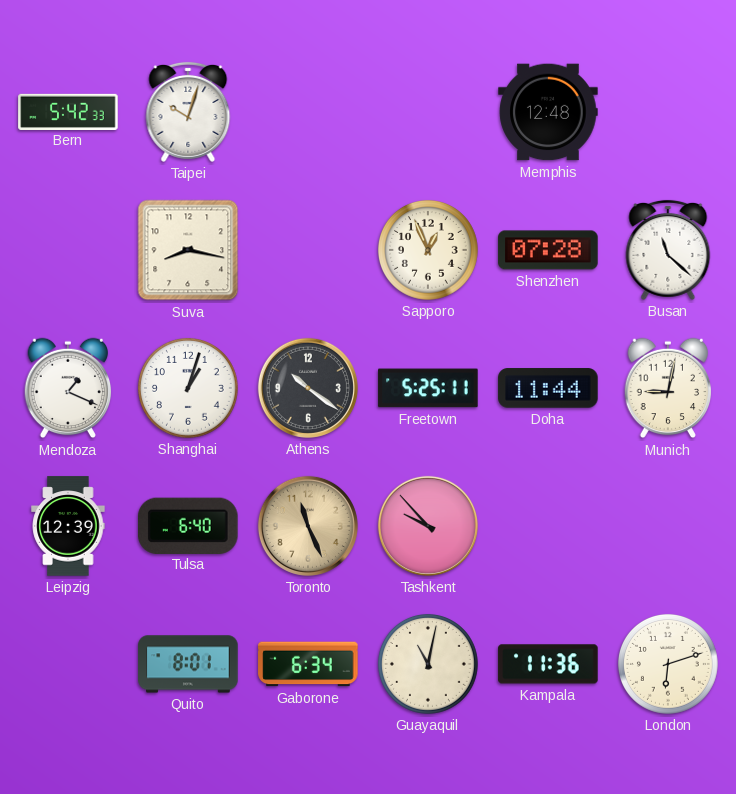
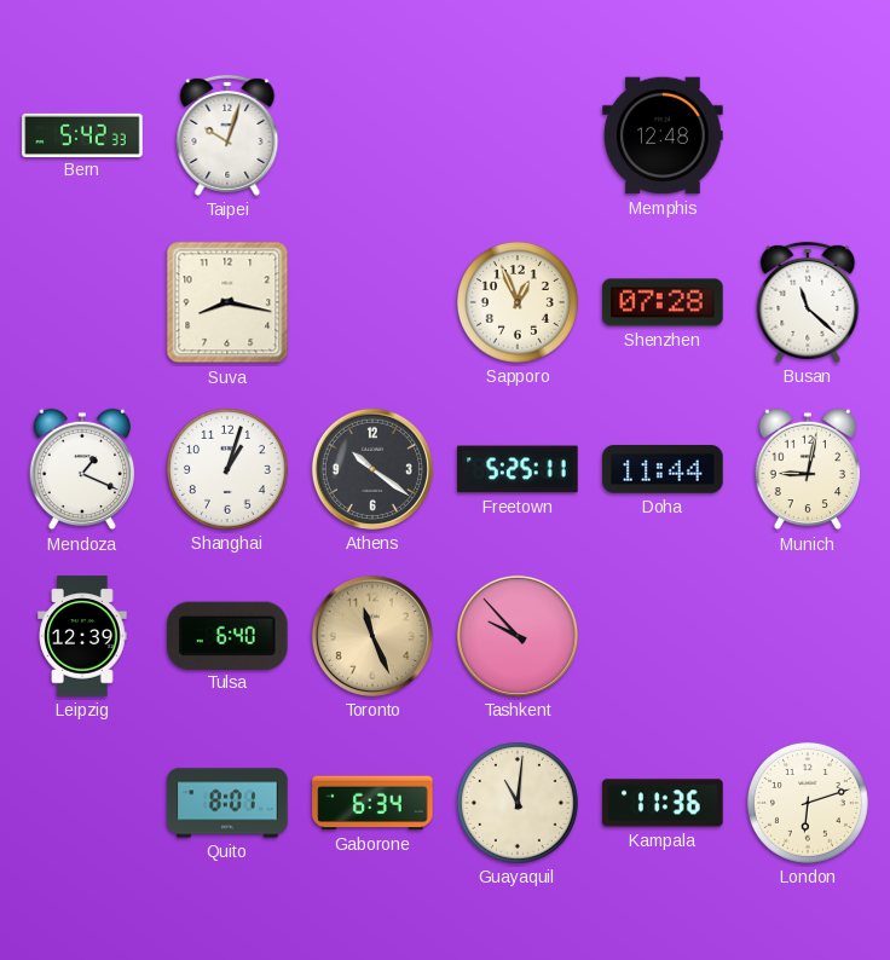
Guayaquil: 11:02 -> 11:01
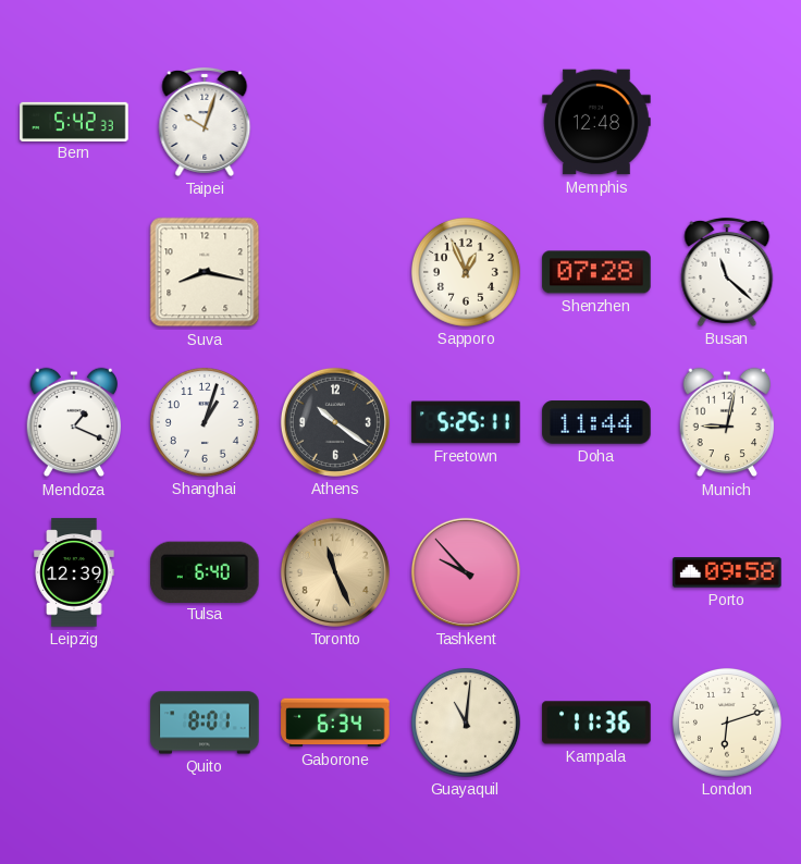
Porto: none -> 09:58
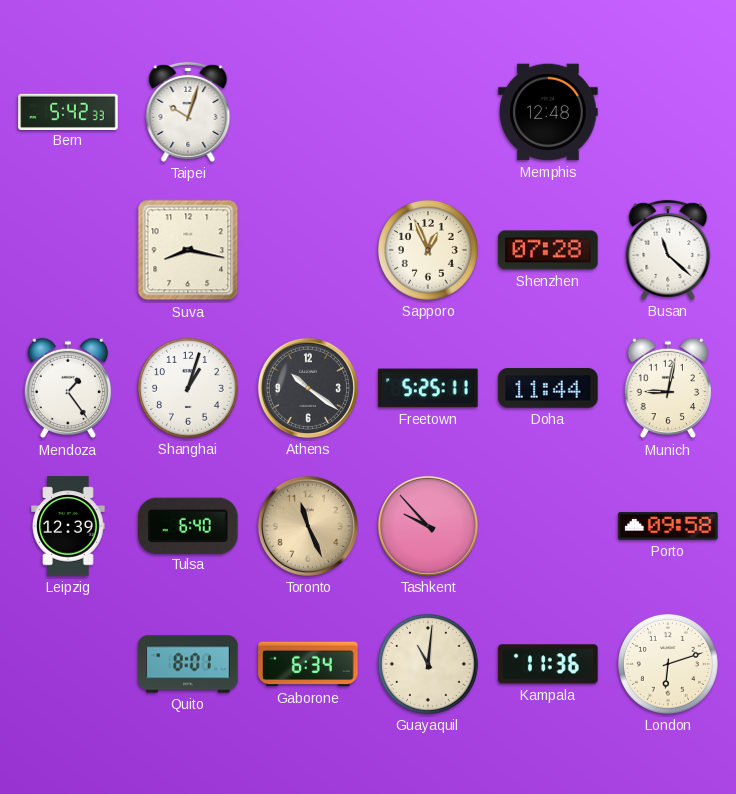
Mendoza: 1:19 -> 1:24
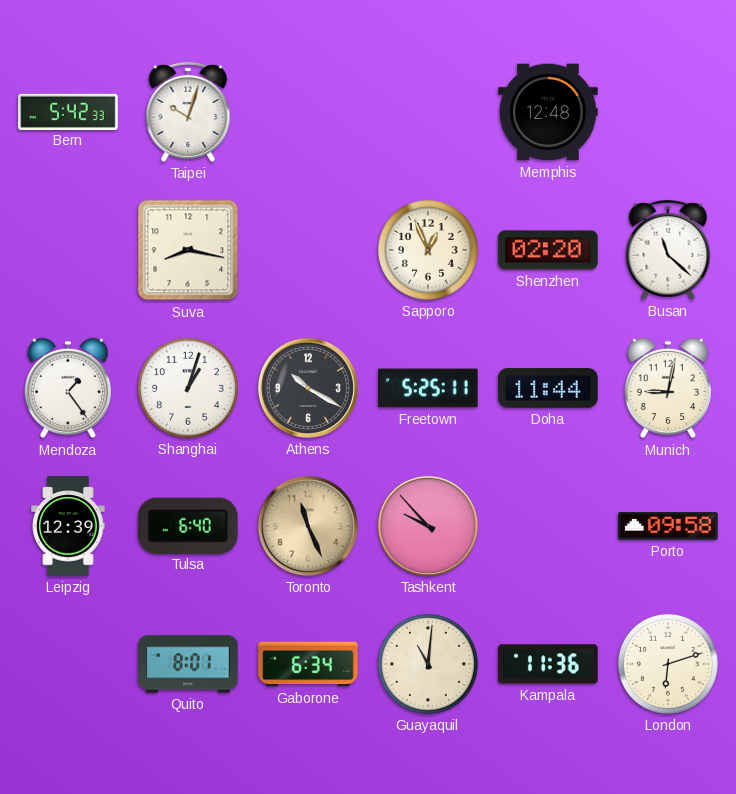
Shenzhen: 07:28 -> 02:20
Athens: 10:21 -> 10:20
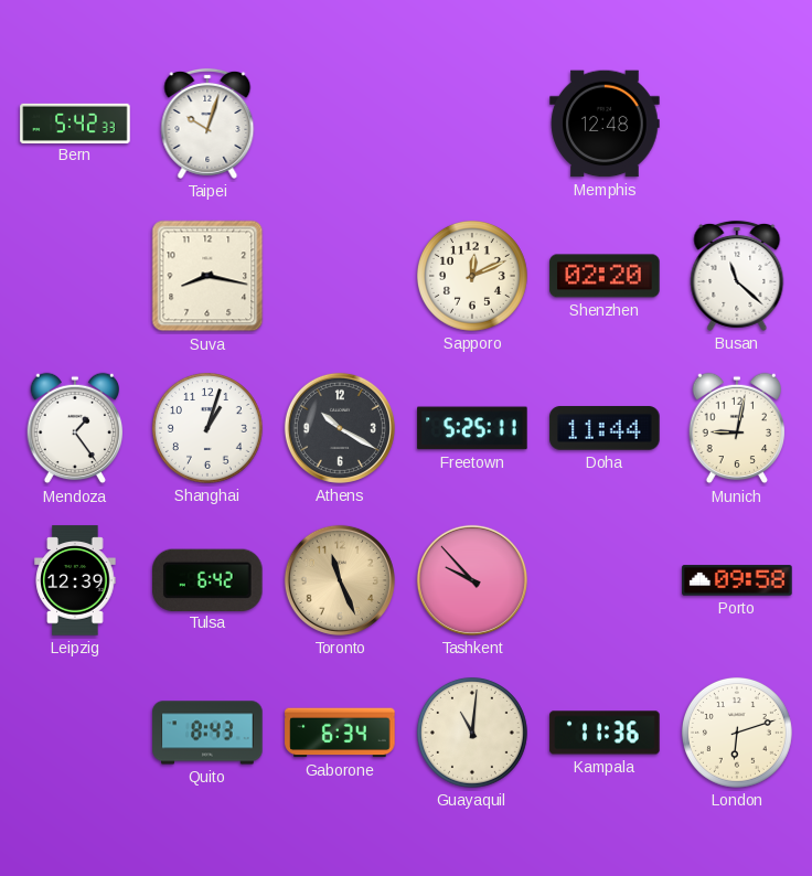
Sapporo: 12:56 -> 12:11
Tulsa: 6:40 -> 6:42
Quito: 8:01 -> 8:43
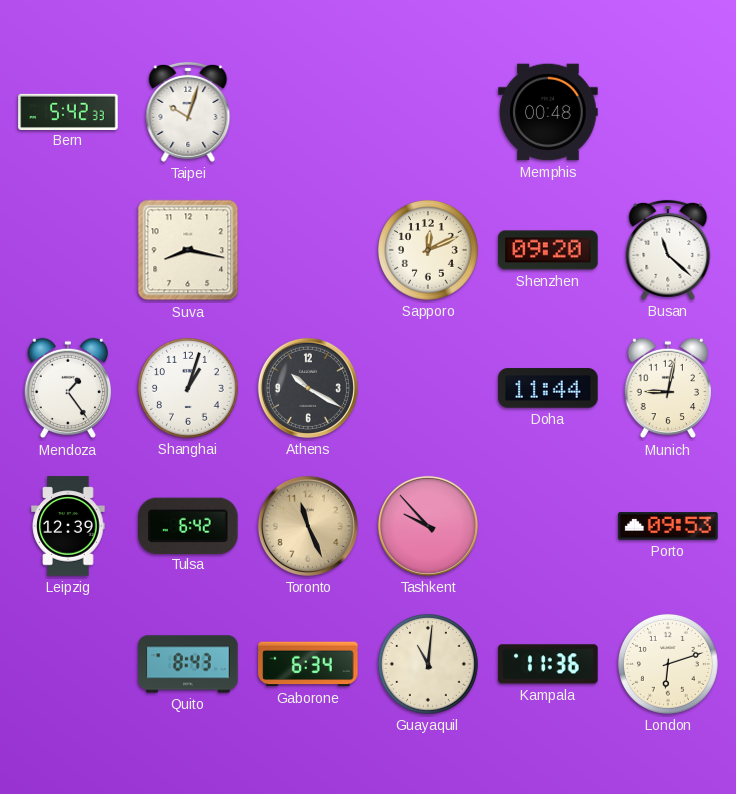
Memphis: 12:48 -> 00:48
Shenzhen: 02:20 -> 09:20
Freetown: 5:25 -> none
Porto: 09:58 -> 09:53
